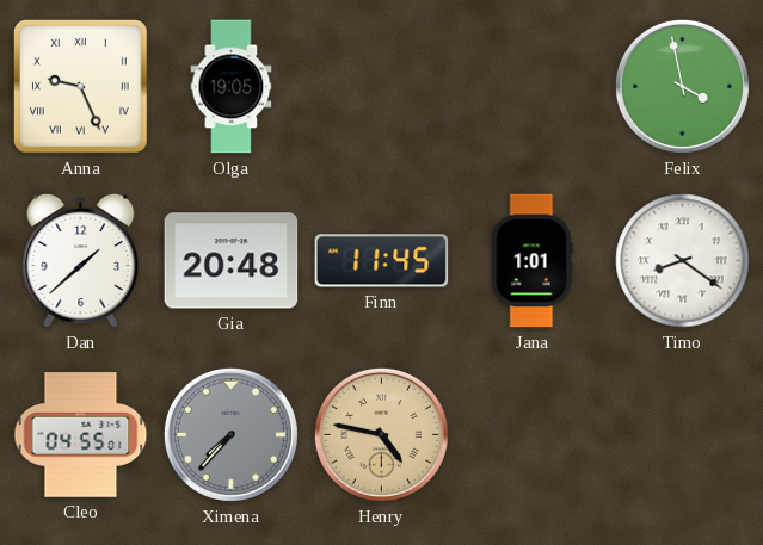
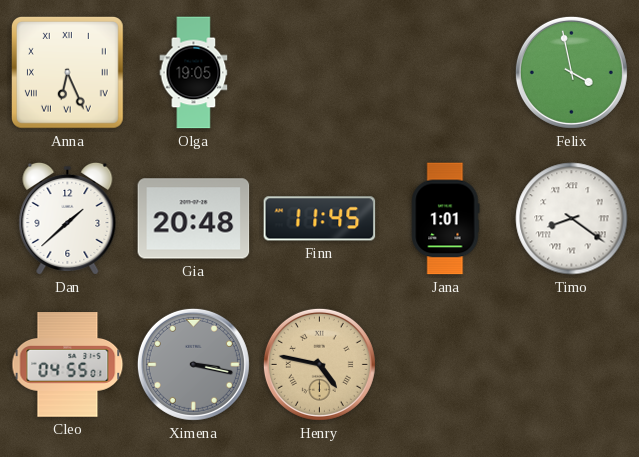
Anna: 9:26 -> 6:26
Ximena: 7:37 -> 3:17
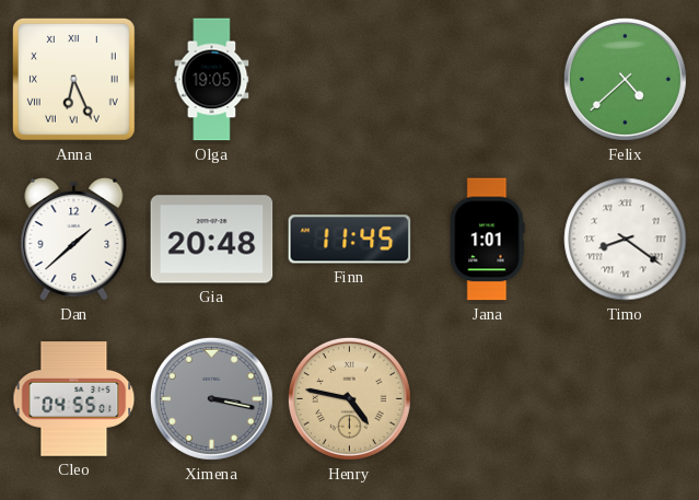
Felix: 3:58 -> 4:38
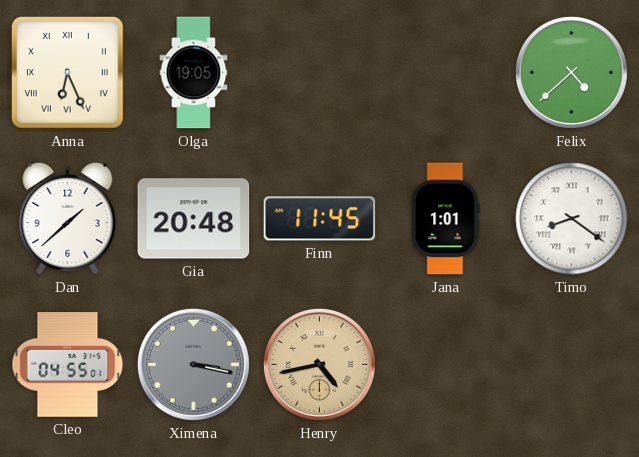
Henry: 4:47 -> 4:43
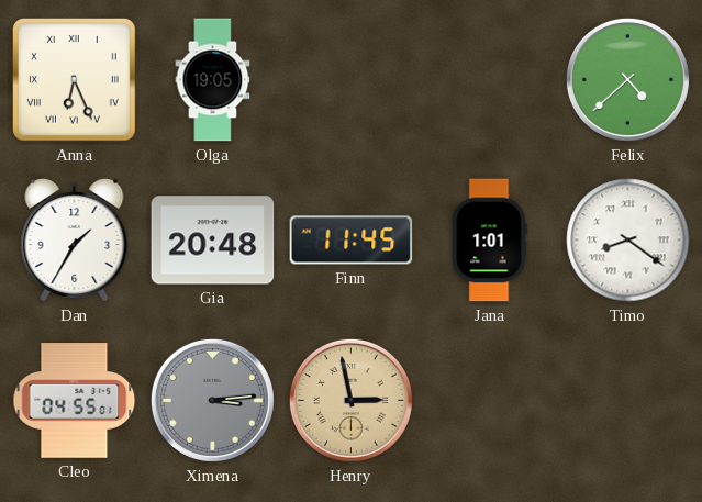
Dan: 1:38 -> 1:35
Ximena: 3:17 -> 3:14
Henry: 4:43 -> 2:58
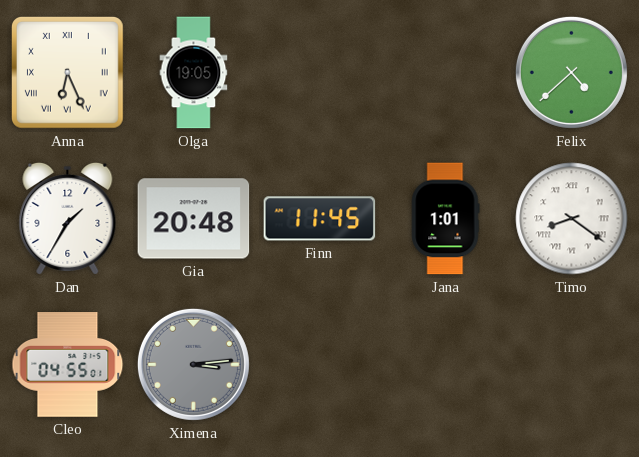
Henry: 2:58 -> none
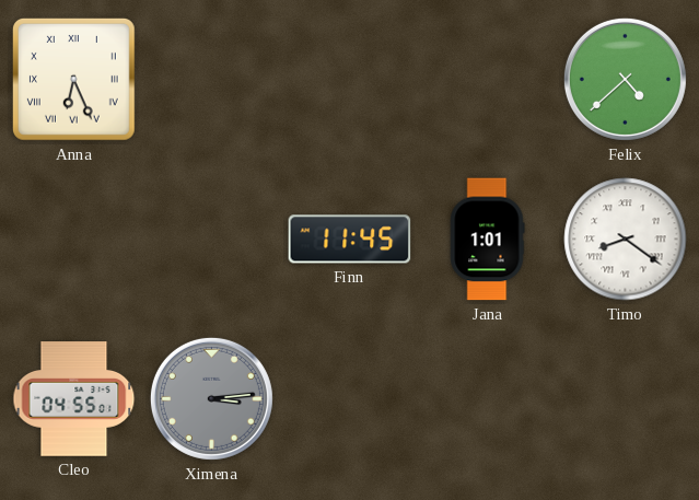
Olga: 19:05 -> none
Dan: 1:35 -> none
Gia: 20:48 -> none
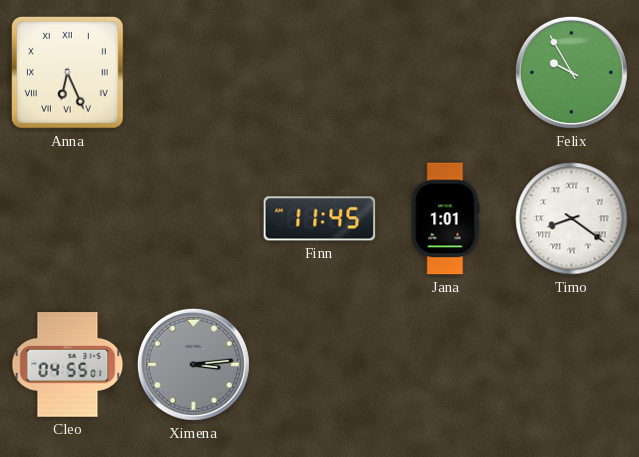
Felix: 4:38 -> 9:55
